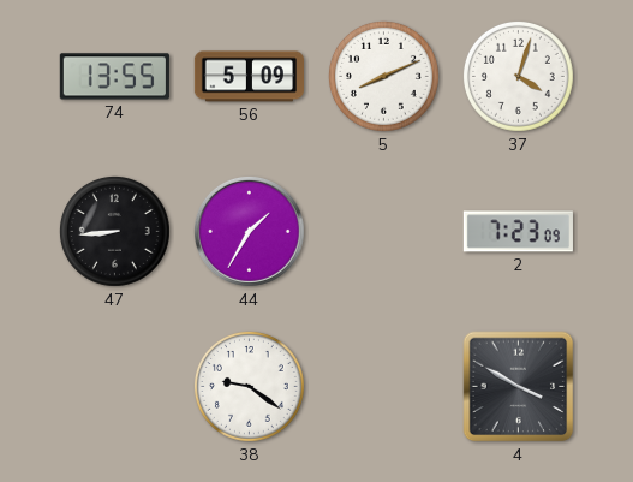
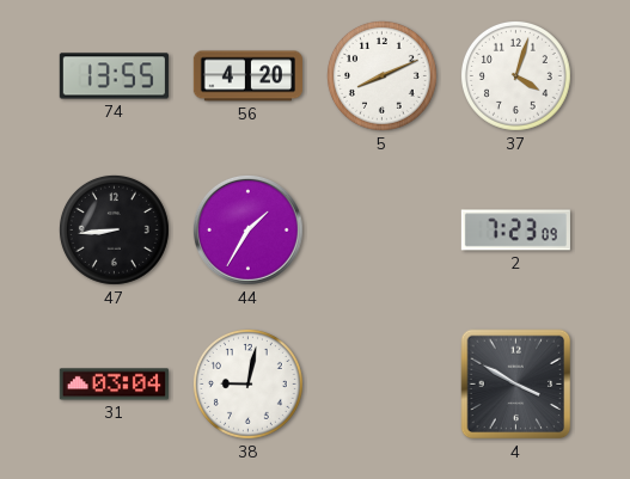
56: 5:09 -> 4:20
31: none -> 03:04
38: 9:21 -> 9:02
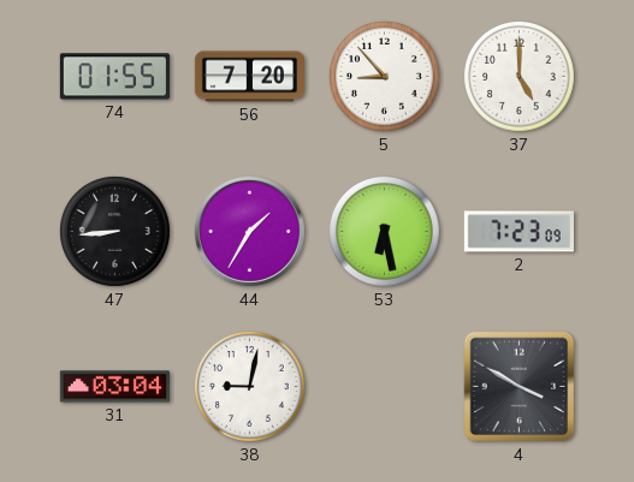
74: 13:55 -> 01:55
56: 4:20 -> 7:20
5: 8:11 -> 8:53
37: 4:03 -> 5:00
53: none -> 6:28
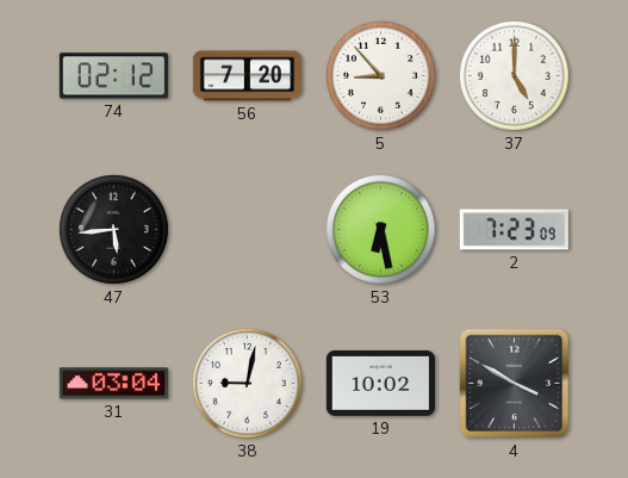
74: 01:55 -> 02:12
47: 8:44 -> 5:44
44: 1:35 -> none
19: none -> 10:02
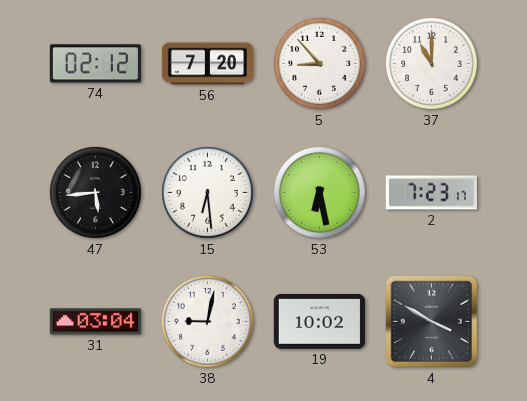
37: 5:00 -> 11:00
15: none -> 6:29
2: 7:23:09 -> 7:23:17
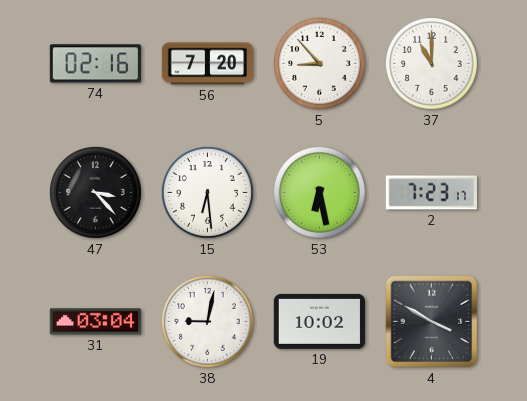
74: 02:12 -> 02:16
47: 5:44 -> 3:23
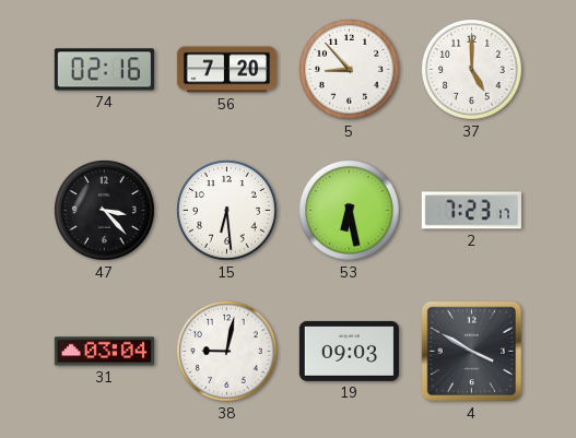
37: 11:00 -> 5:00
19: 10:02 -> 09:03
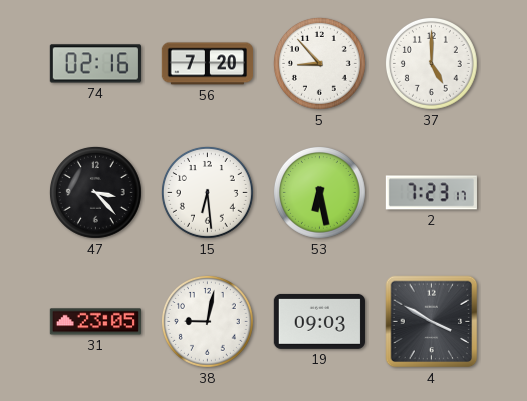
31: 03:04 -> 23:05
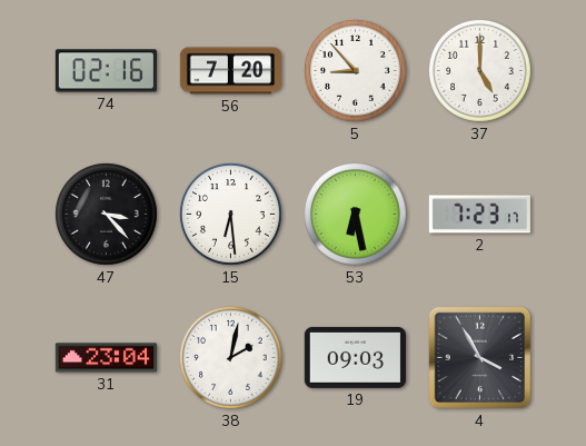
31: 23:05 -> 23:04
38: 9:02 -> 2:02
4: 3:50 -> 3:55
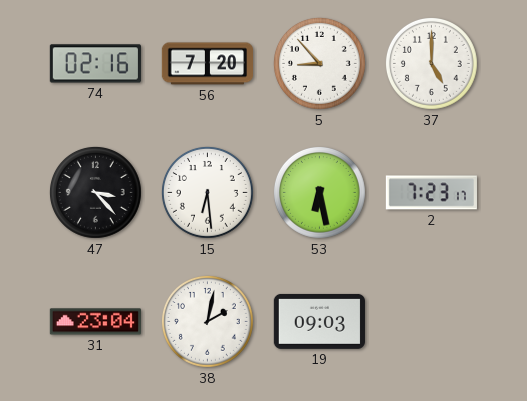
4: 3:55 -> none
